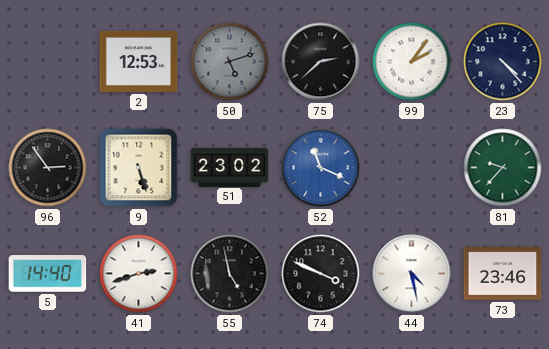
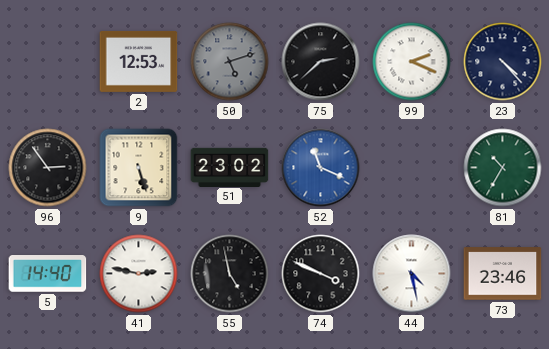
99: 2:06 -> 2:19
81: 9:37 -> 10:35
41: 2:42 -> 2:47
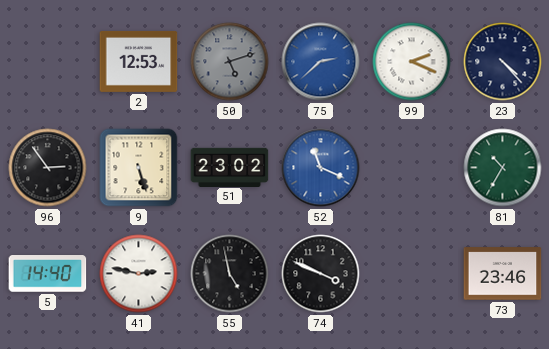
75 dial: black -> blue
44: 4:28 -> none
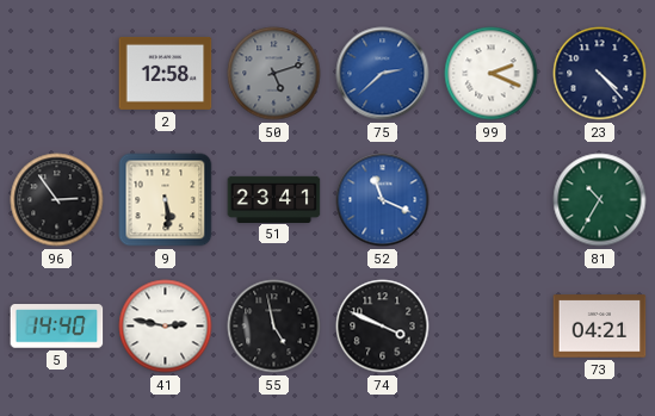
2: 12:53 -> 12:58
9: 5:27 -> 5:29
51: 23:02 -> 23:41
73: 23:46 -> 04:21
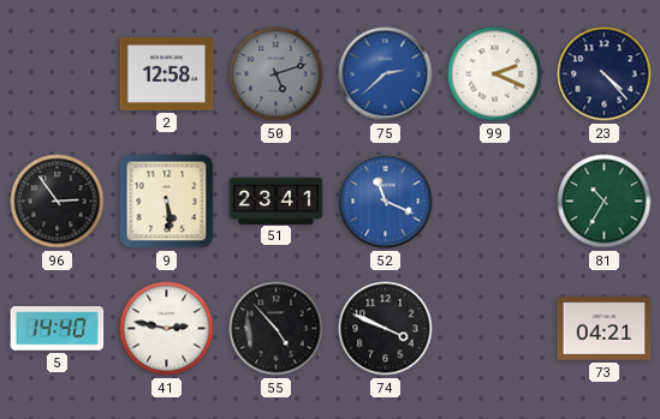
55: 4:58 -> 4:53
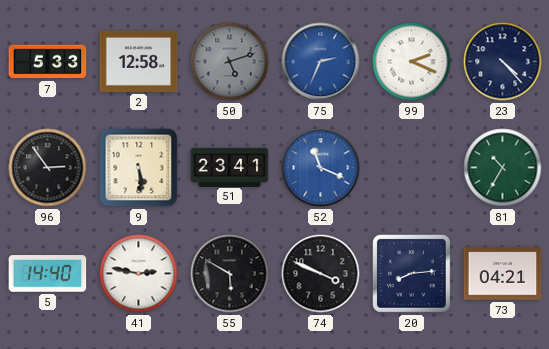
7: none -> 5:33
75: 2:38 -> 2:34
55: 4:53 -> 5:50
20: none -> 8:14
